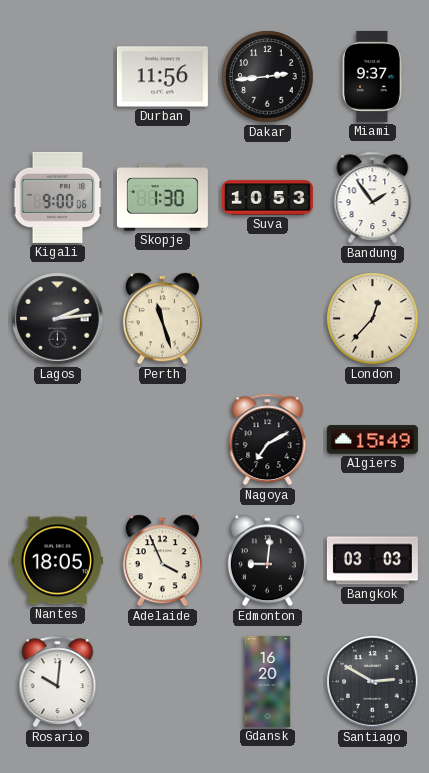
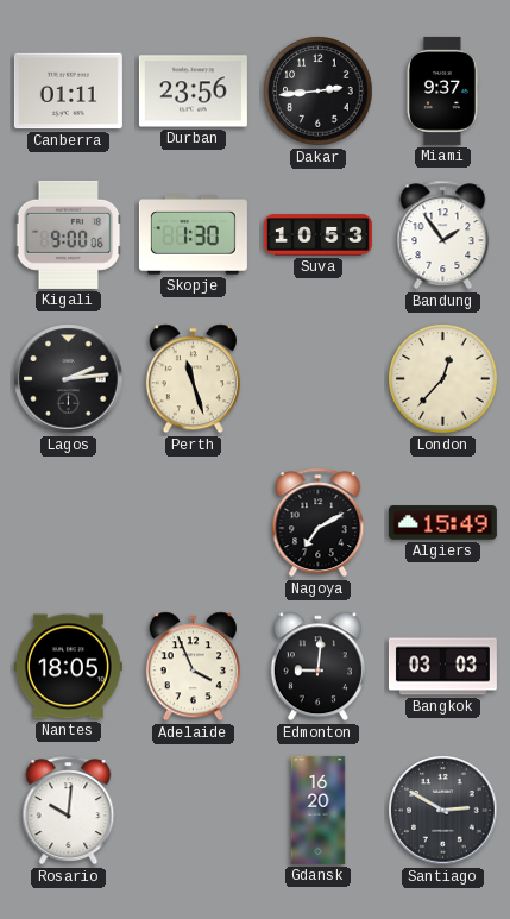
Canberra: none -> 01:11
Durban: 11:56 -> 23:56
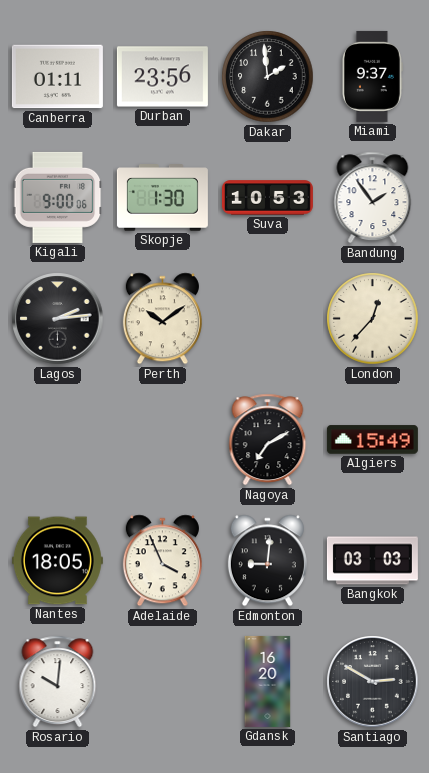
Dakar: 2:44 -> 1:59
Perth: 11:27 -> 10:09
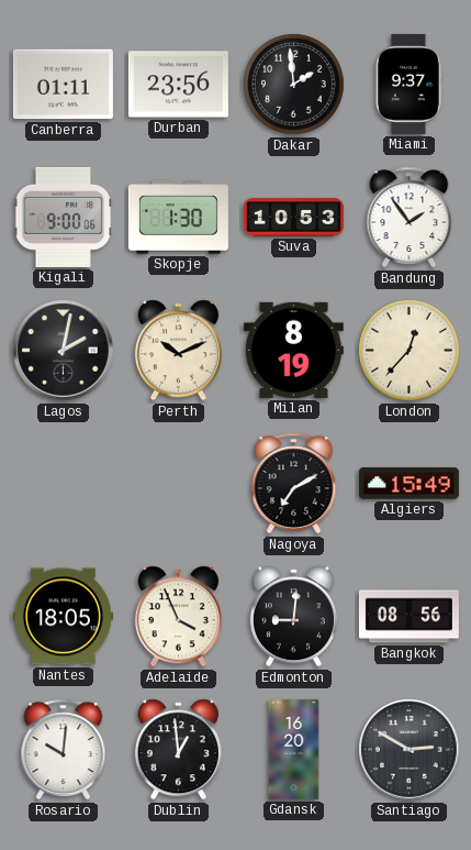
Lagos: 2:14 -> 2:02
Perth: 10:09 -> 10:11
Milan: none -> 8:19
Bangkok: 03:03 -> 08:56
Dublin: none -> 12:59
